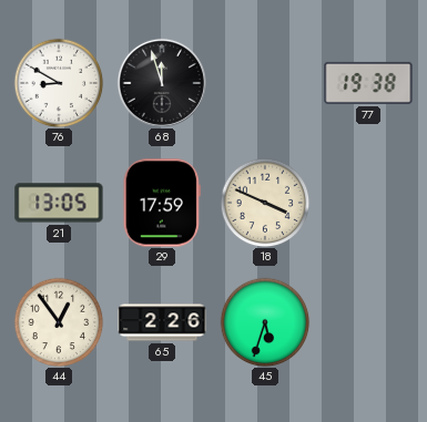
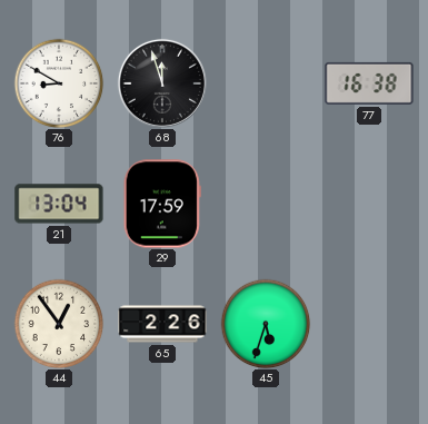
77: 19:38 -> 16:38
21: 13:05 -> 13:04
18: 3:49 -> none
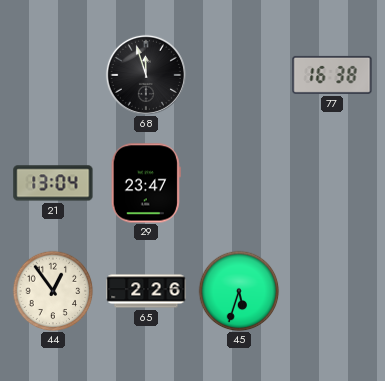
76: 8:50 -> none
29: 17:59 -> 23:47
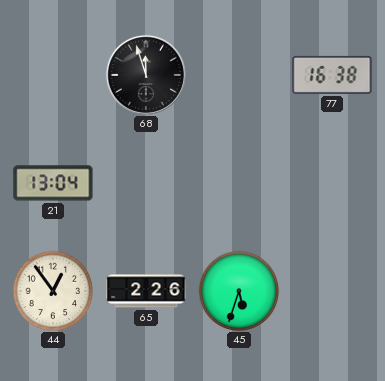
29: 23:47 -> none
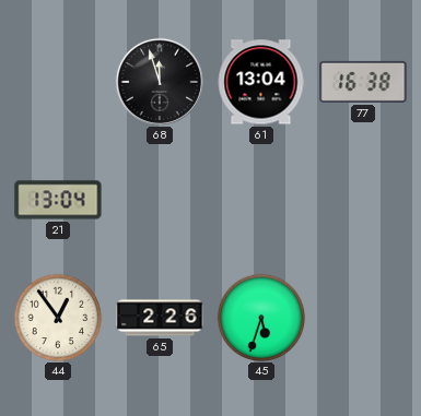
61: none -> 13:04
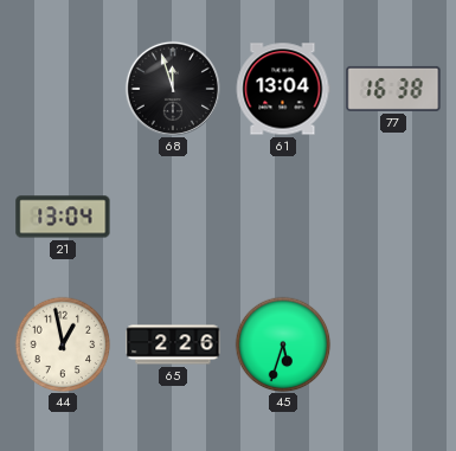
44: 12:54 -> 12:58
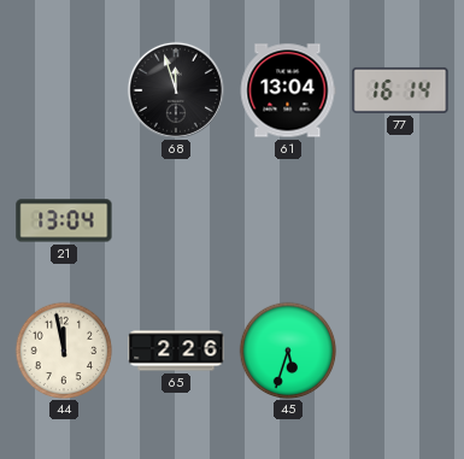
77: 16:38 -> 16:14
44: 12:58 -> 11:58
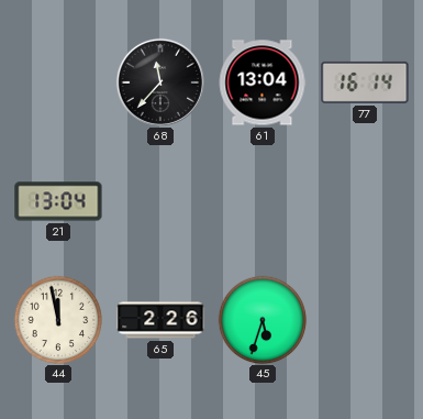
68: 11:57 -> 11:37
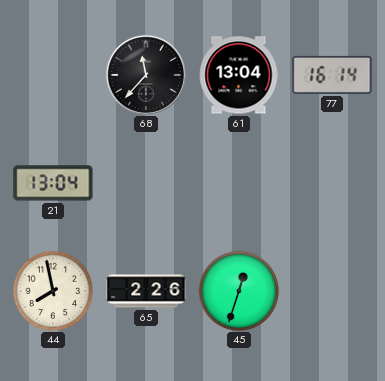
44: 11:58 -> 7:58
45: 5:33 -> 12:33
